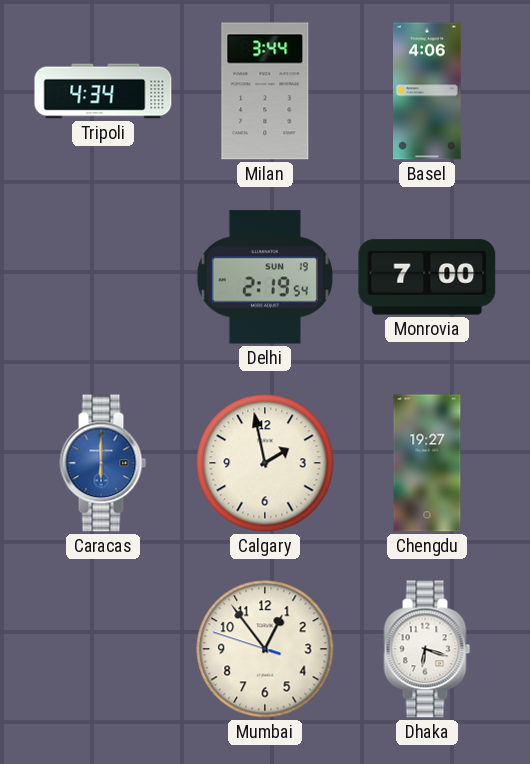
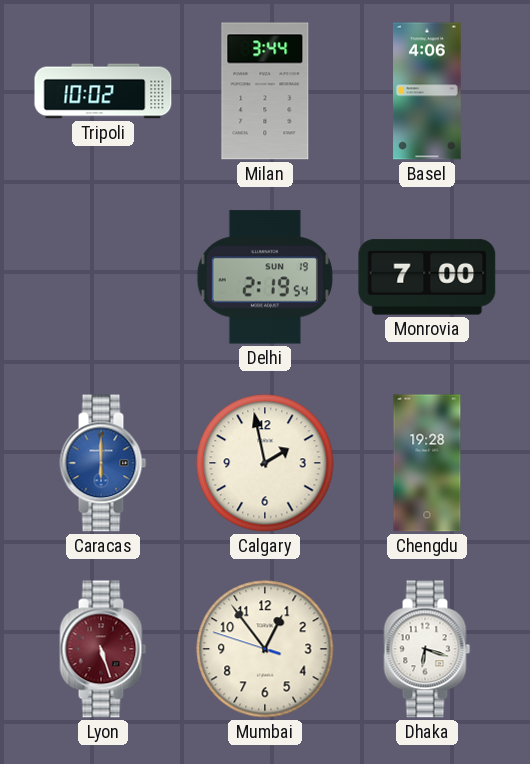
Tripoli: 4:34 -> 10:02
Chengdu: 19:27 -> 19:28
Lyon: none -> 5:27
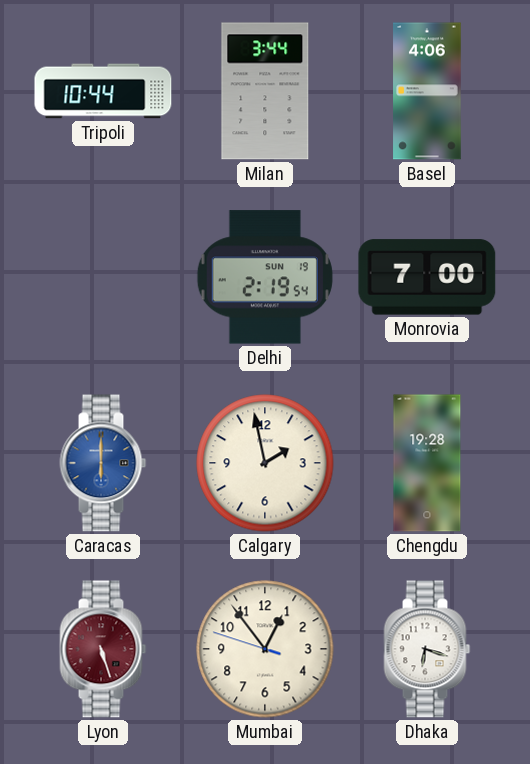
Tripoli: 10:02 -> 10:44
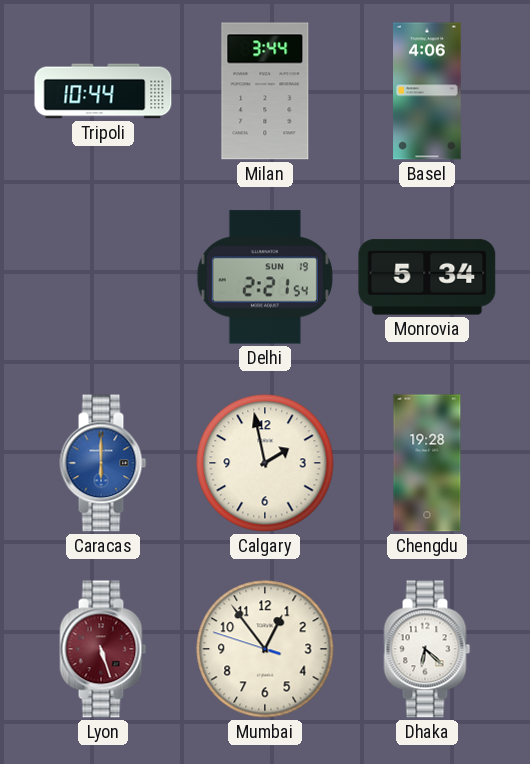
Delhi: 2:19 -> 2:21
Monrovia: 7:00 -> 5:34
Dhaka: 6:18 -> 6:22
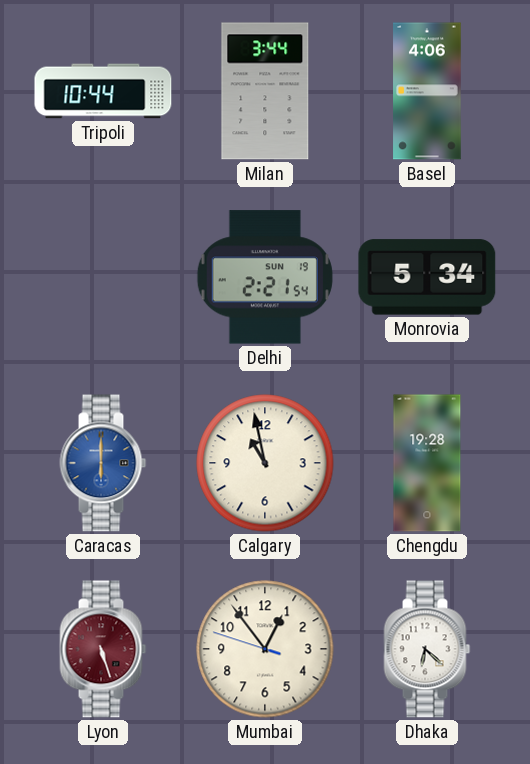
Calgary: 1:58 -> 10:58
